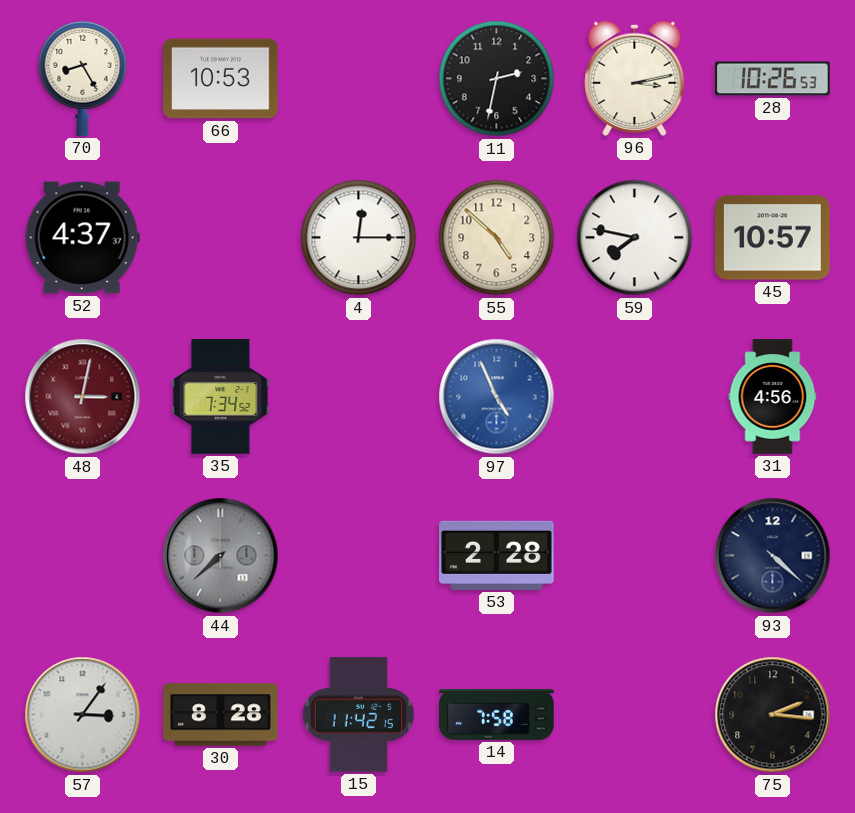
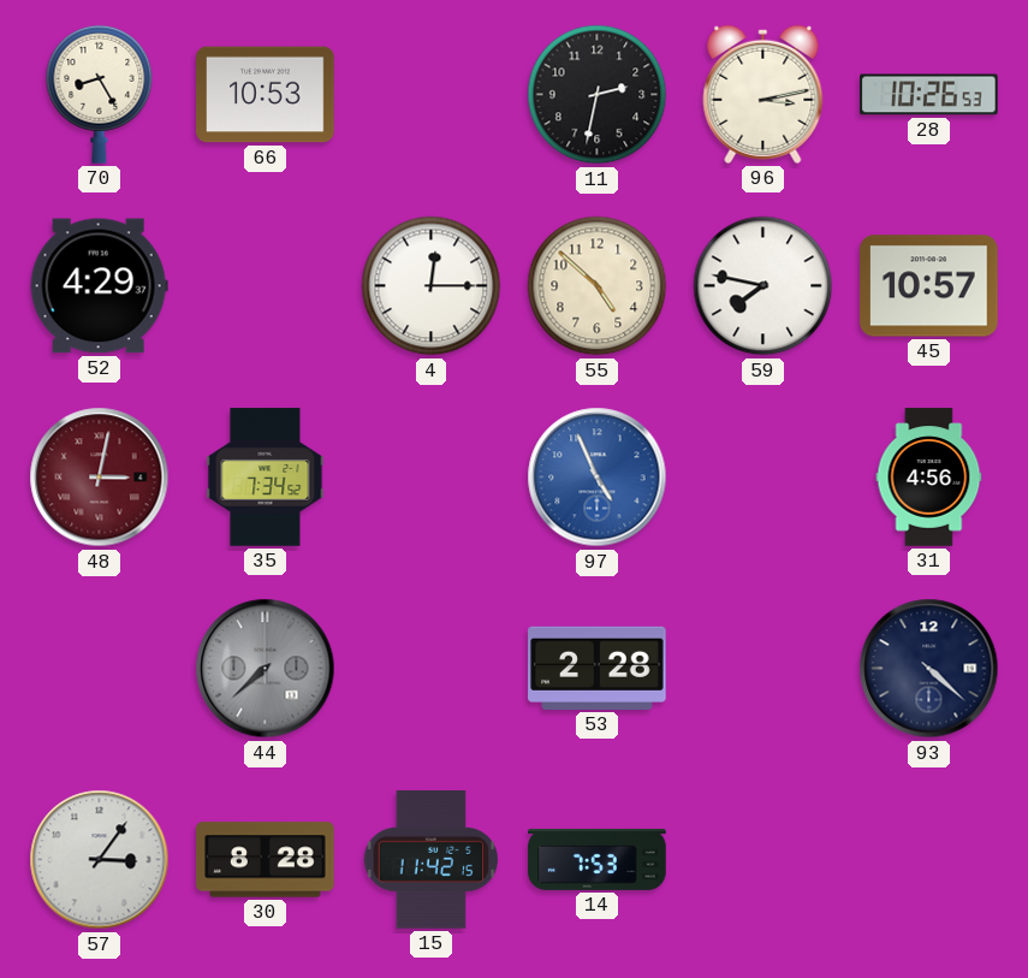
52: 4:37 -> 4:29
14: 7:58 -> 7:53
75: 2:16 -> none
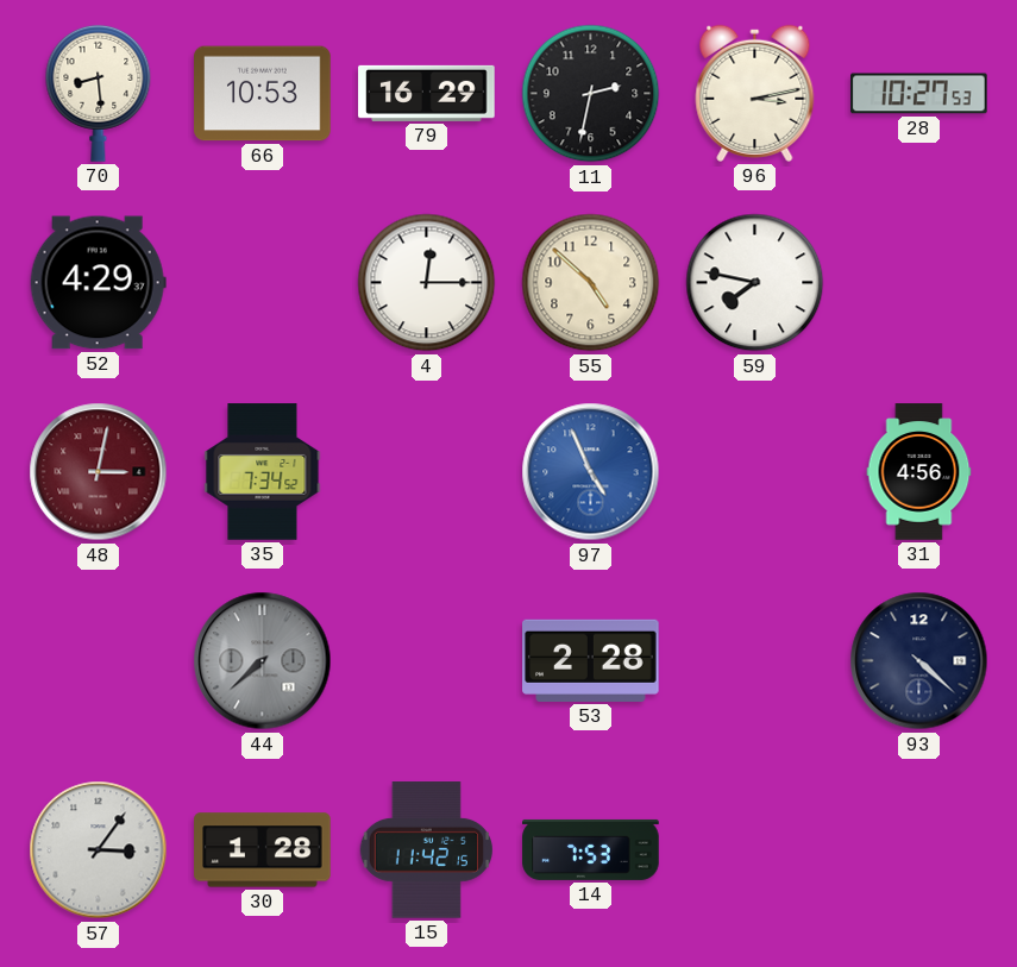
70: 8:25 -> 8:29
79: none -> 16:29
28: 10:26 -> 10:27
45: 10:57 -> none
30: 8:28 -> 1:28
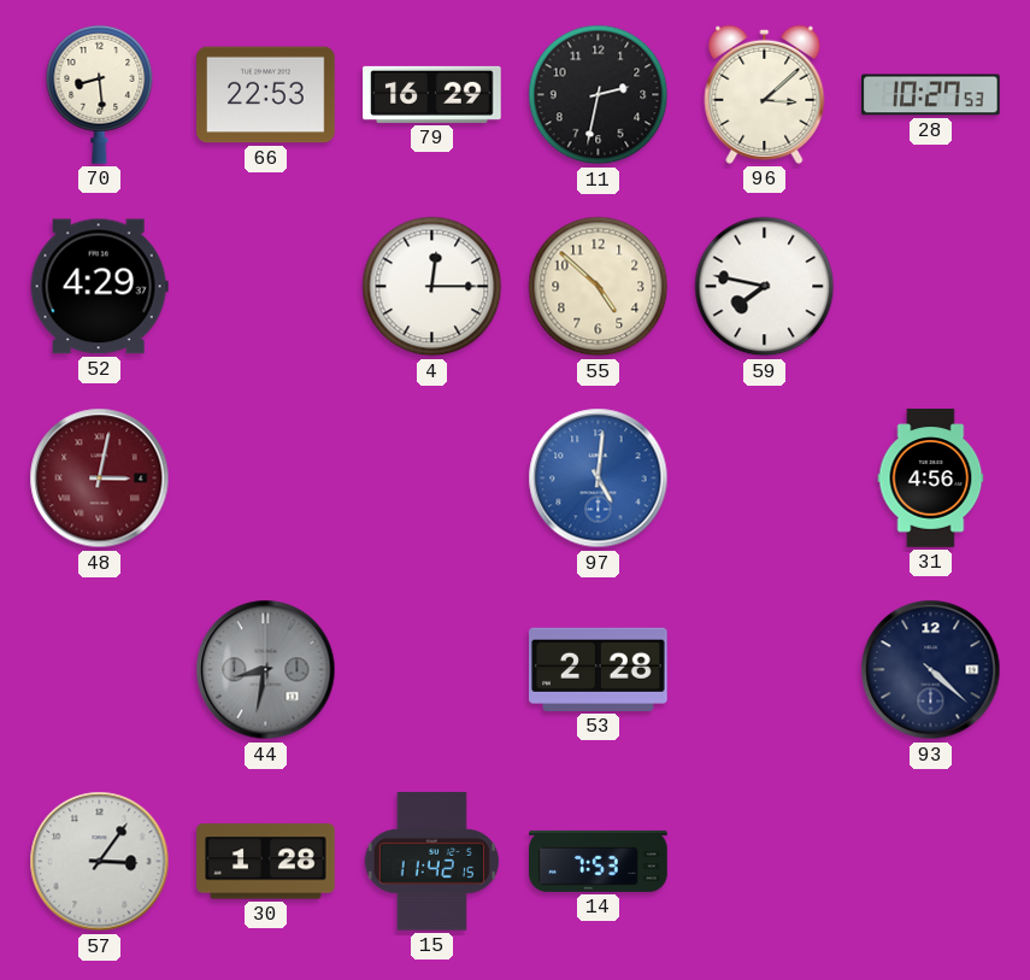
66: 10:53 -> 22:53
96: 3:13 -> 3:08
35: 7:34 -> none
97: 4:56 -> 5:01
44: 7:38 -> 8:32
